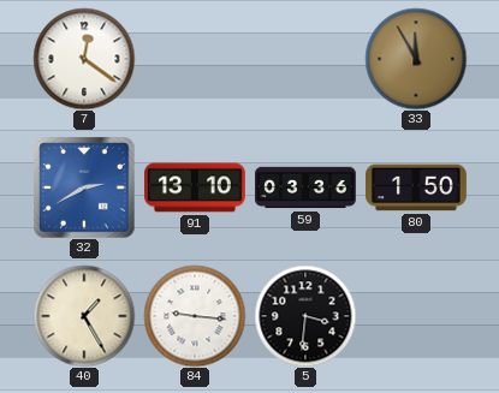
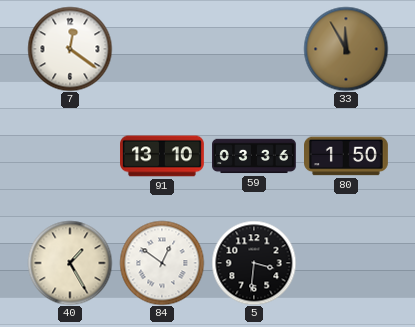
32: 2:40 -> none
84: 9:16 -> 12:51
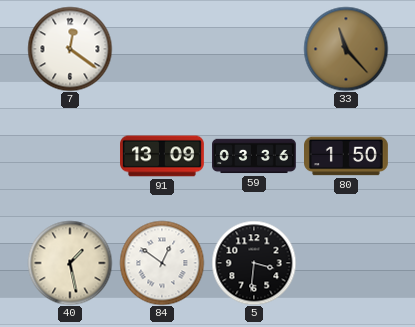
33: 11:55 -> 11:23
91: 13:10 -> 13:09
40: 1:25 -> 1:28
